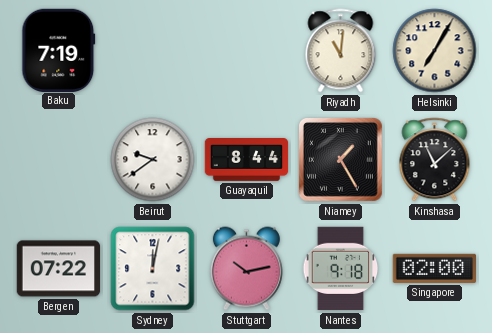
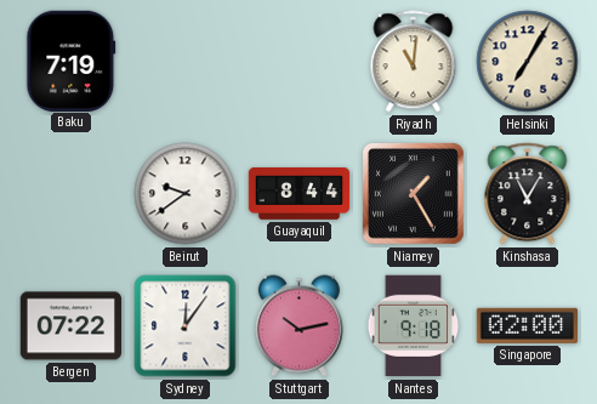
Kinshasa: 11:08 -> 11:05
Sydney: 12:02 -> 12:06
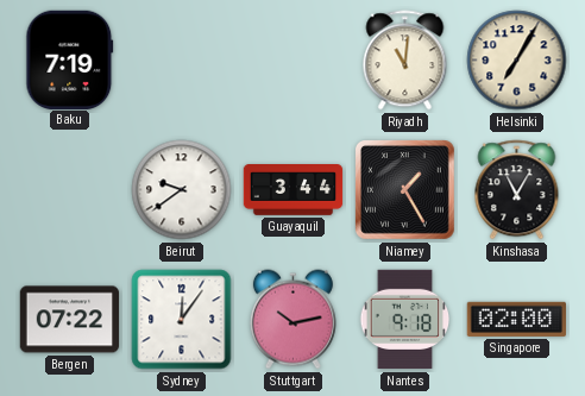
Guayaquil: 8:44 -> 3:44
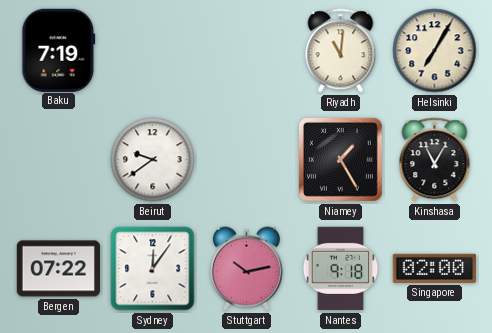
Guayaquil: 3:44 -> none
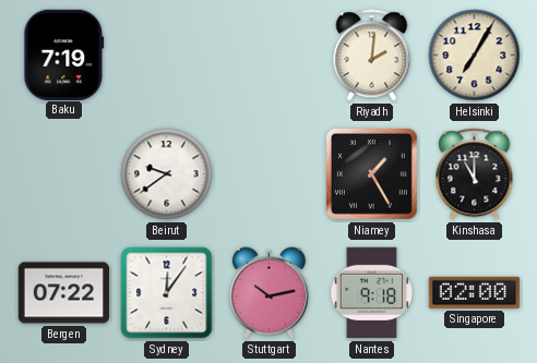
Riyadh: 11:01 -> 2:01
Kinshasa: 11:05 -> 11:00
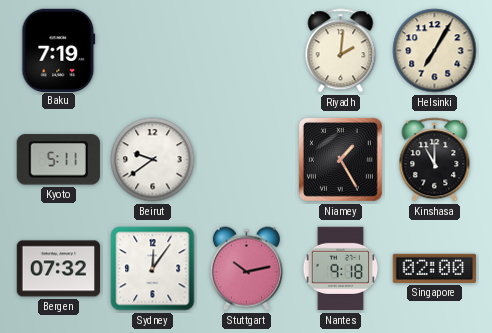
Kyoto: none -> 5:11
Bergen: 07:22 -> 07:32
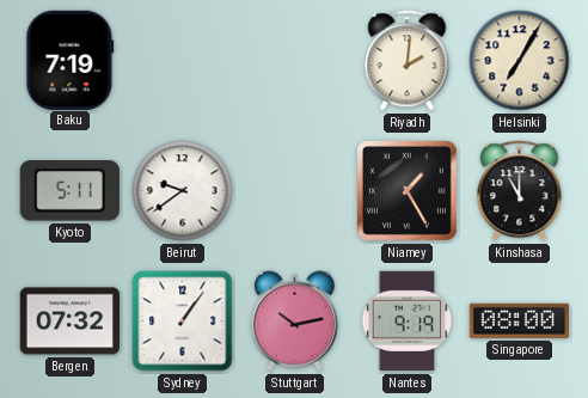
Sydney: 12:06 -> 1:06
Nantes: 9:18 -> 9:19
Singapore: 02:00 -> 08:00
